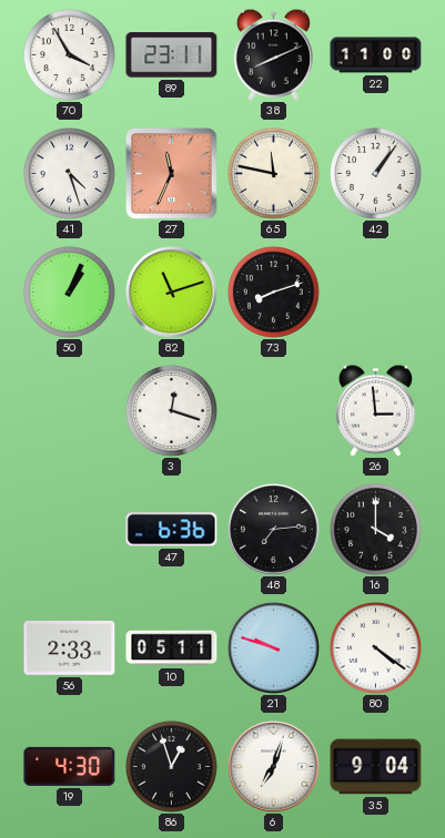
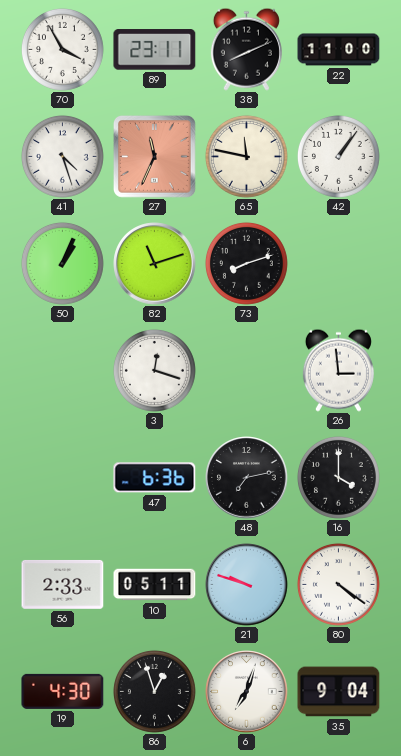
48: 7:14 -> 7:13
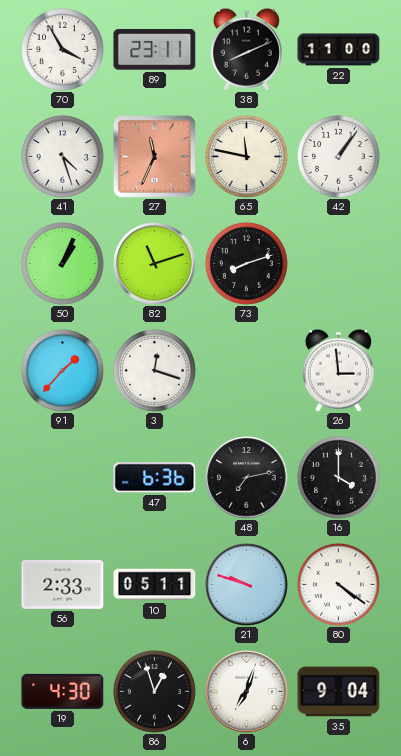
91: none -> 1:37
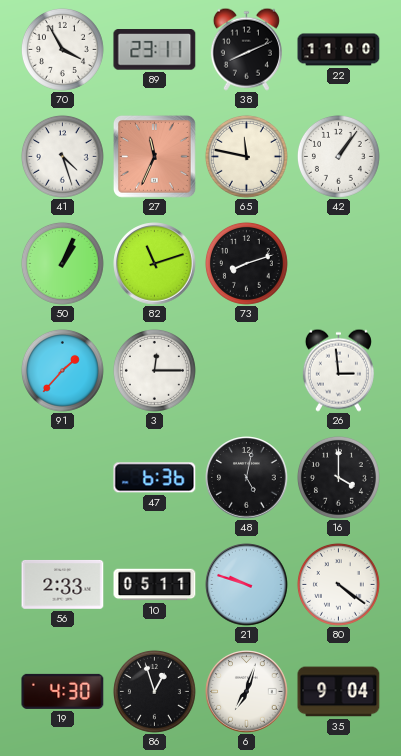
3: 12:18 -> 12:15
48: 7:13 -> 5:02
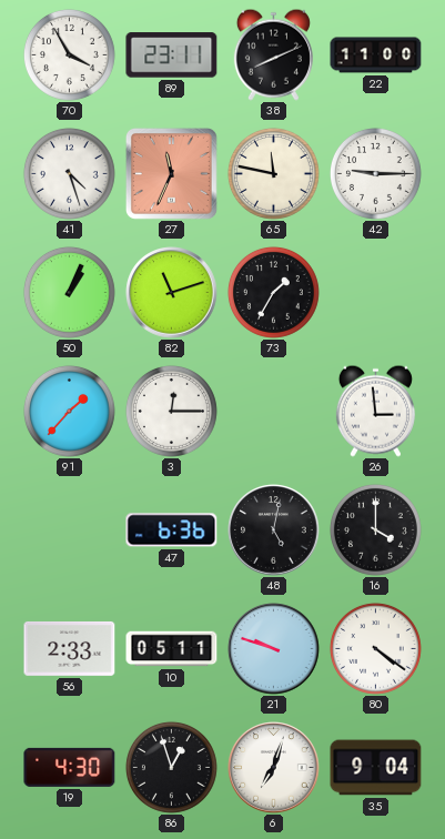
42: 1:06 -> 9:15
73: 8:12 -> 1:35
